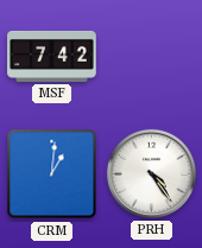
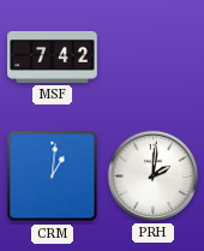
PRH: 4:24 -> 2:01
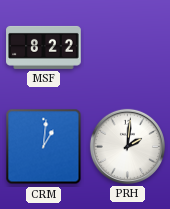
MSF: 7:42 -> 8:22
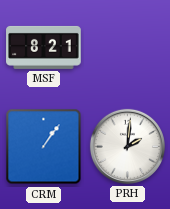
MSF: 8:22 -> 8:21
CRM: 1:01 -> 1:06
